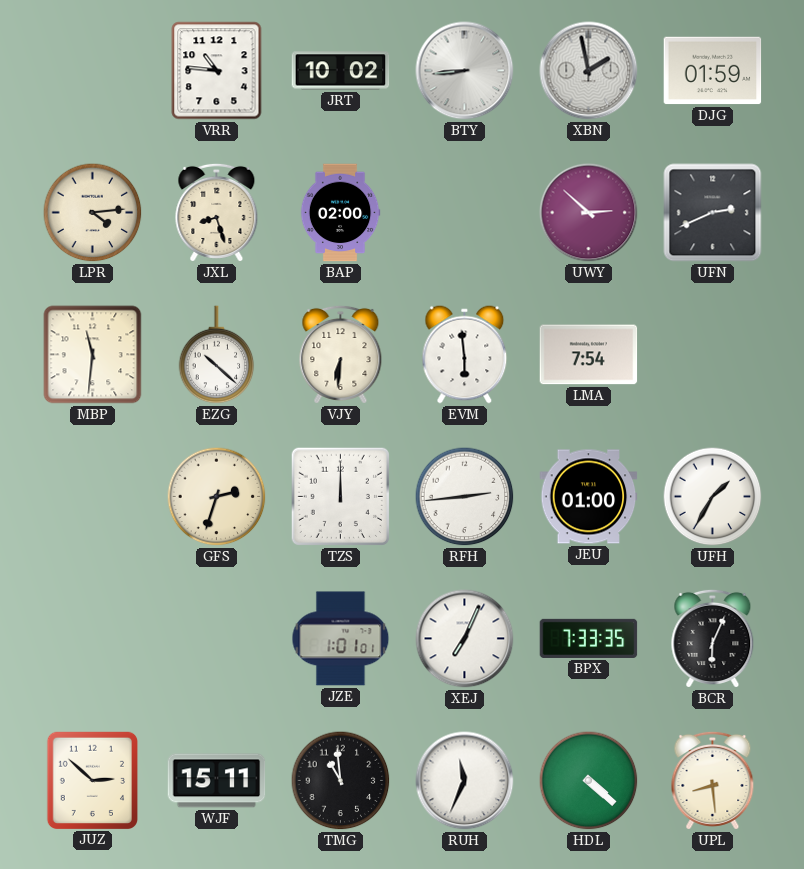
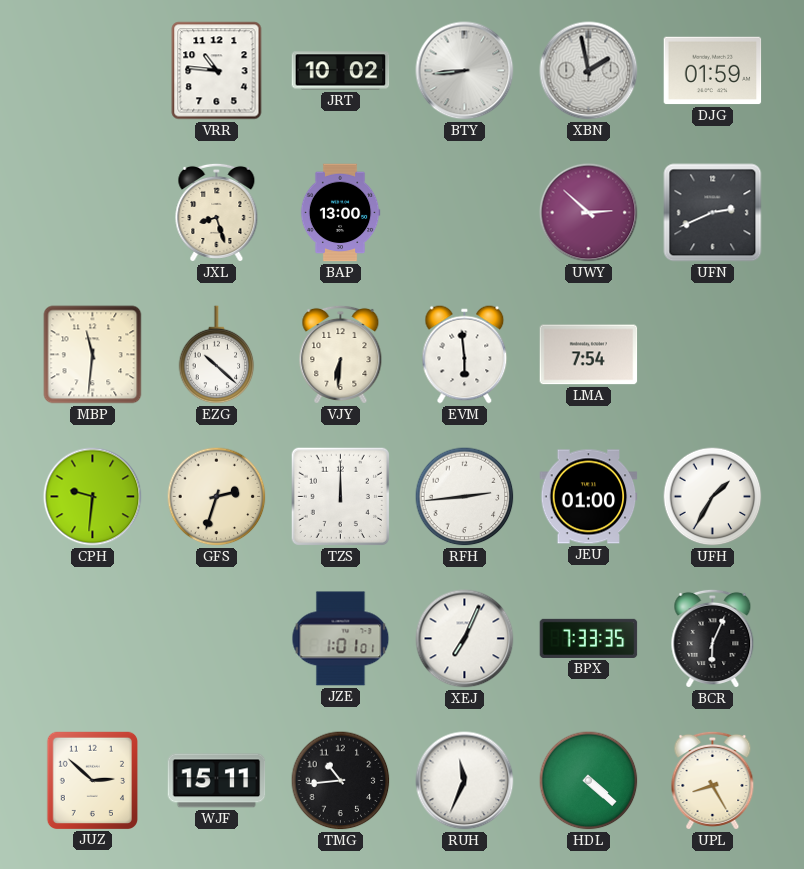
LPR: 4:14 -> none
BAP: 02:00 -> 13:00
CPH: none -> 9:31
TMG: 10:59 -> 10:44
UPL: 8:29 -> 8:25
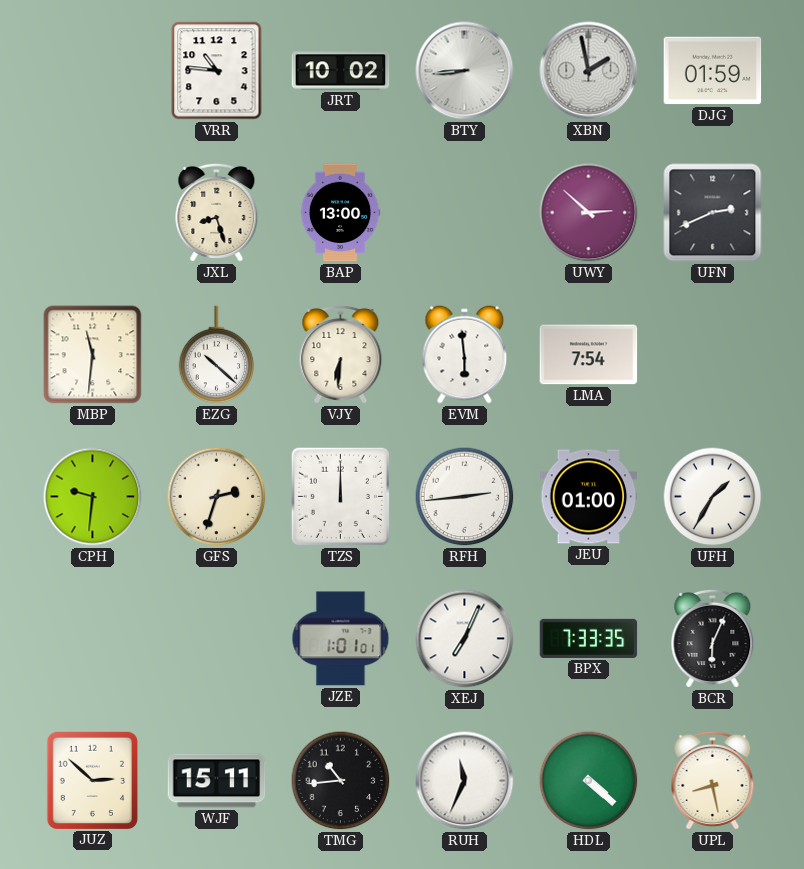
UPL: 8:25 -> 8:28
